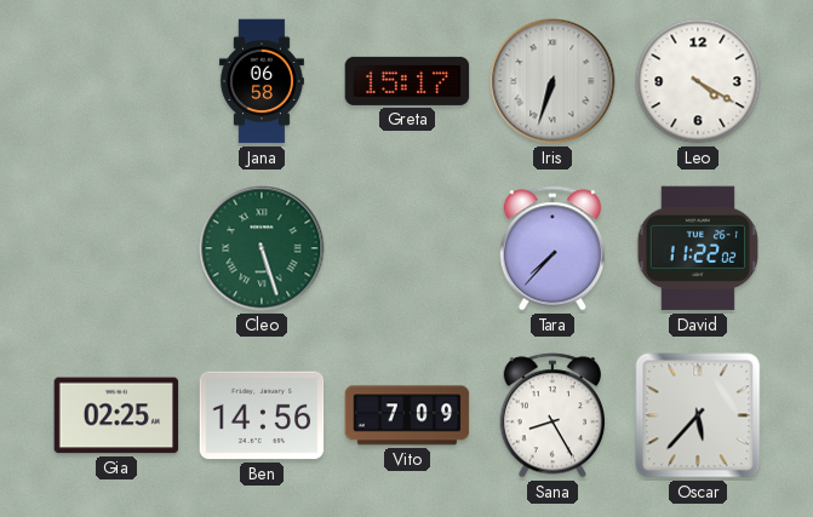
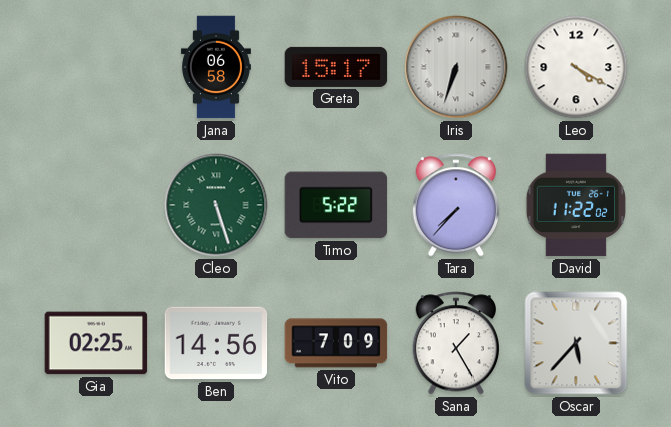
Timo: none -> 5:22
Sana: 8:25 -> 1:25
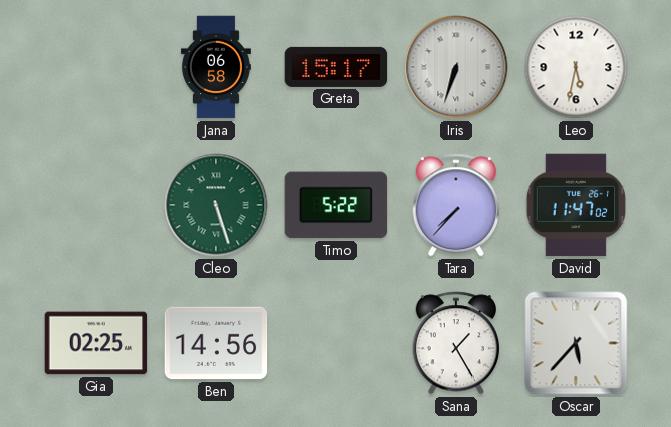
Leo: 4:20 -> 5:32
David: 11:22 -> 11:47
Vito: 7:09 -> none
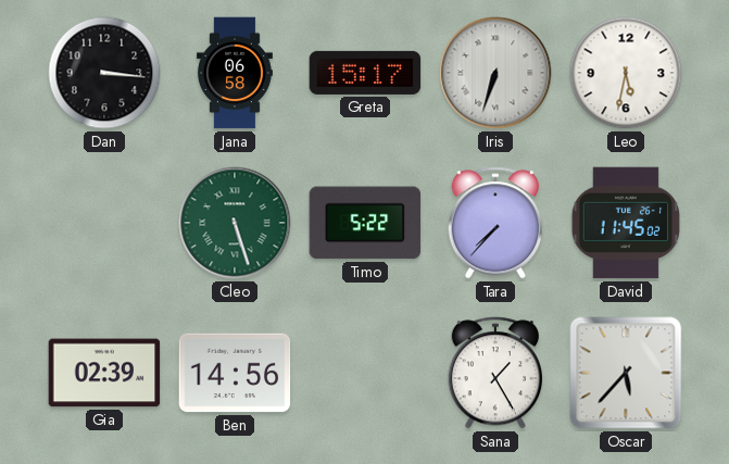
Dan: none -> 3:16
David: 11:47 -> 11:45
Gia: 02:25 -> 02:39
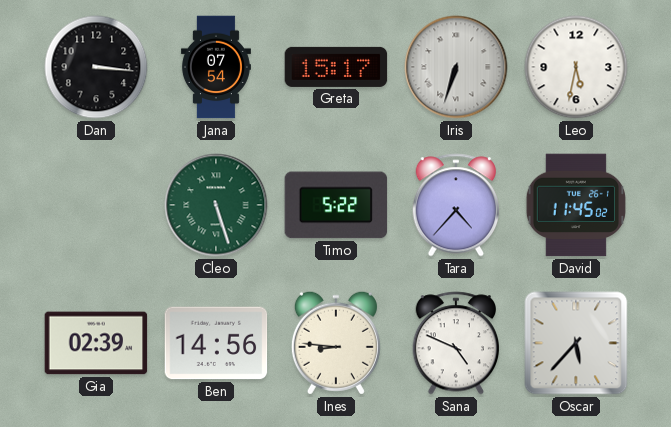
Jana: 06:58 -> 07:54
Tara: 7:37 -> 4:37
Ines: none -> 8:46
Sana: 1:25 -> 4:49
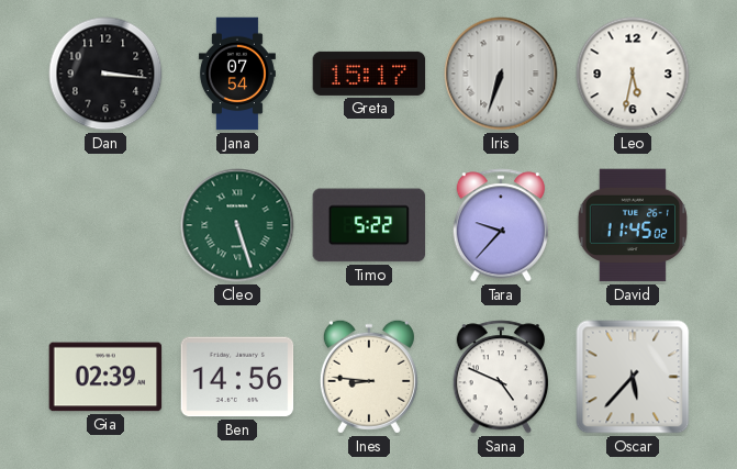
Tara: 4:37 -> 9:37
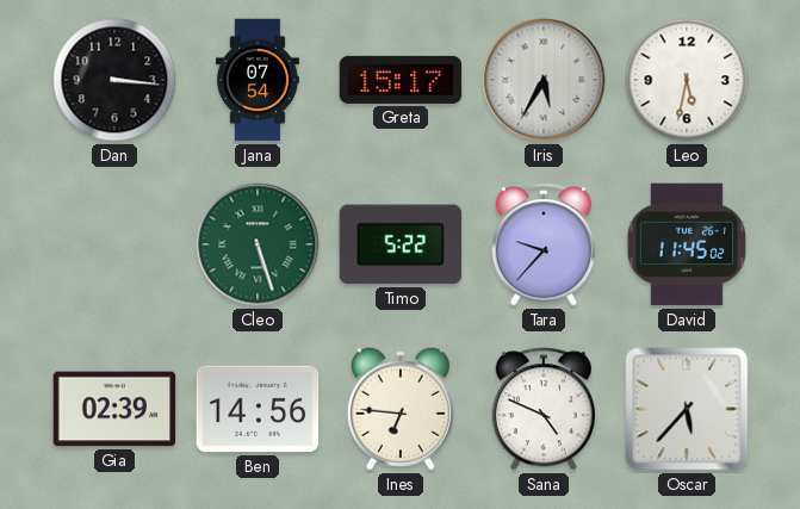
Iris: 6:33 -> 5:35
Ines: 8:46 -> 6:46
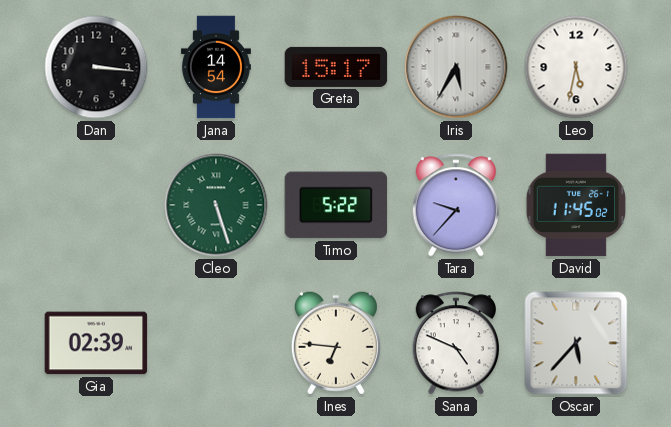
Jana: 07:54 -> 14:54
Ben: 14:56 -> none
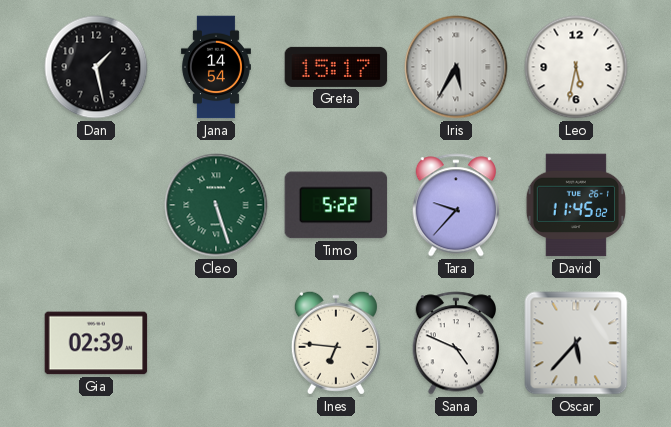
Dan: 3:16 -> 1:28
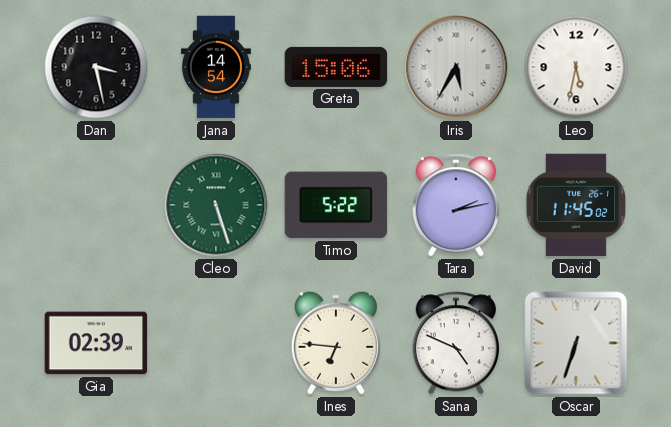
Dan: 1:28 -> 3:28
Greta: 15:17 -> 15:06
Tara: 9:37 -> 2:13
Oscar: 5:37 -> 6:33
